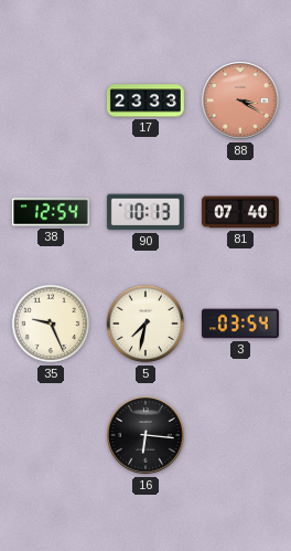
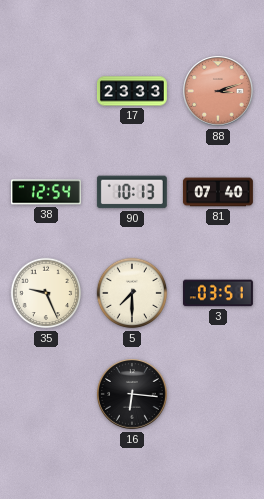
88: 3:20 -> 3:12
5: 7:32 -> 7:30
3: 03:54 -> 03:51
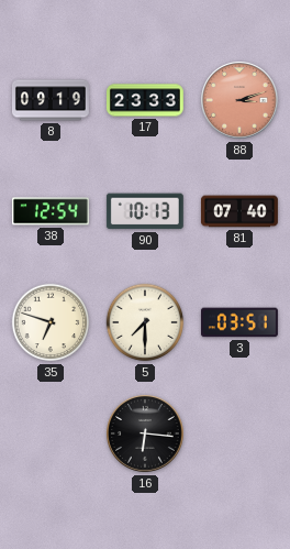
8: none -> 09:19
35: 9:26 -> 6:48
